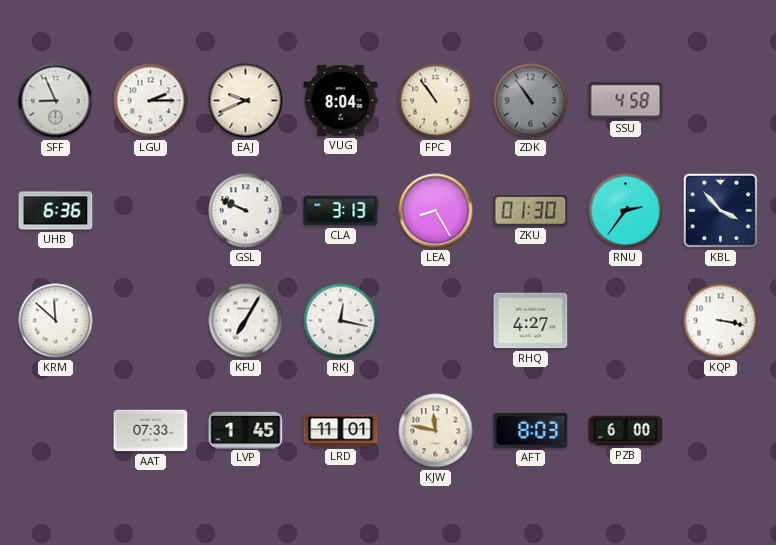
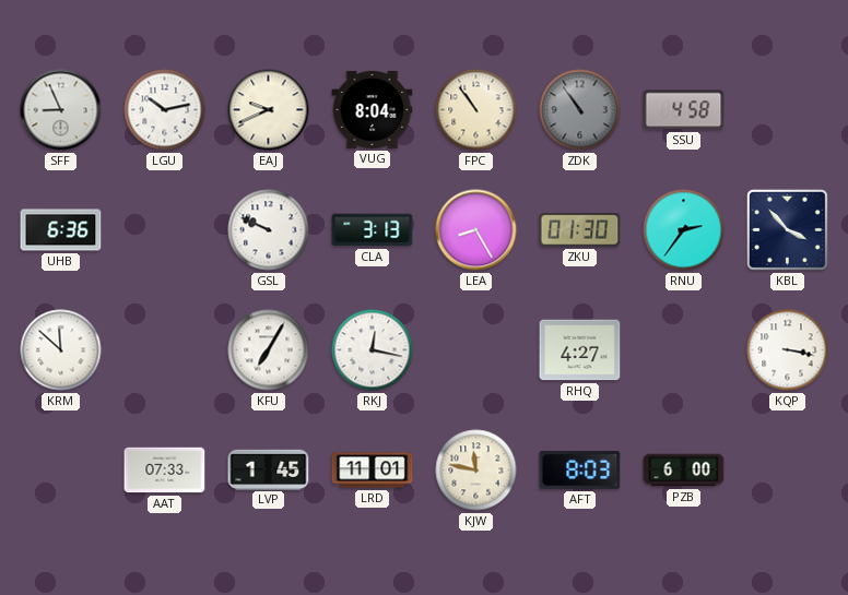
LGU: 2:15 -> 10:13
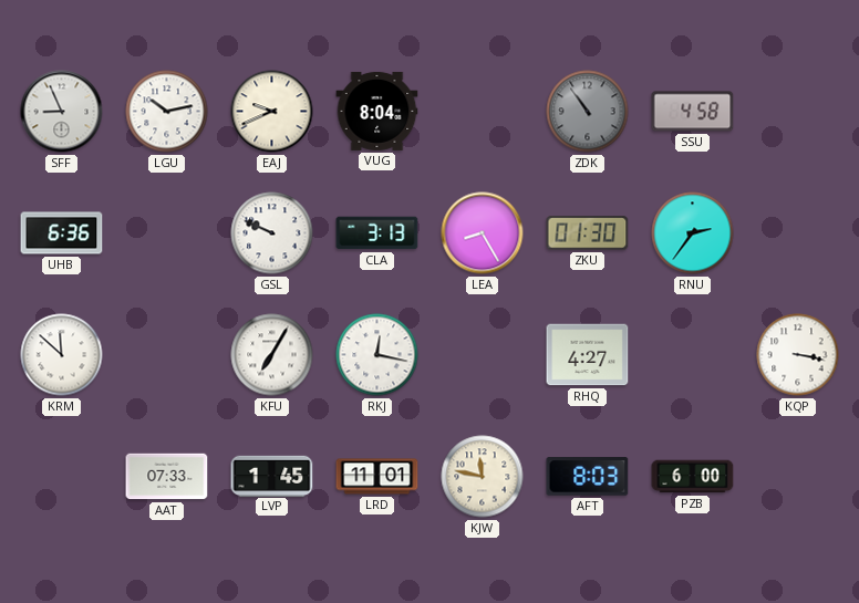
FPC: 10:54 -> none
KBL: 3:53 -> none
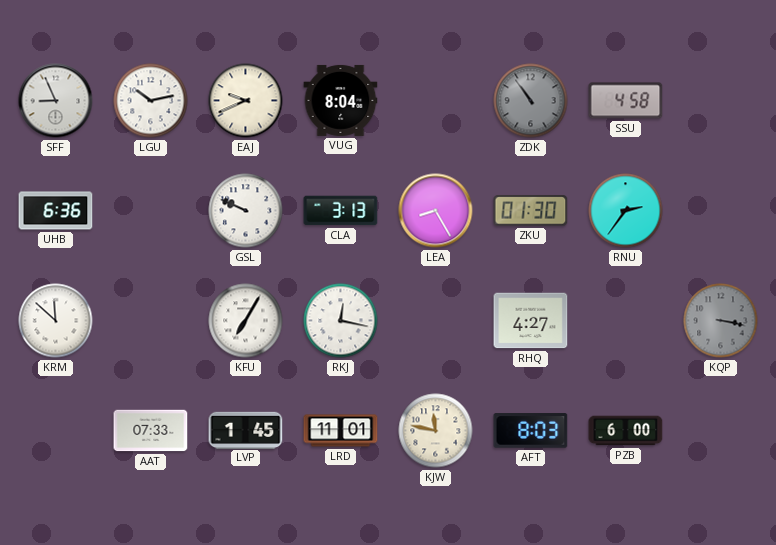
KQP dial: white -> grey
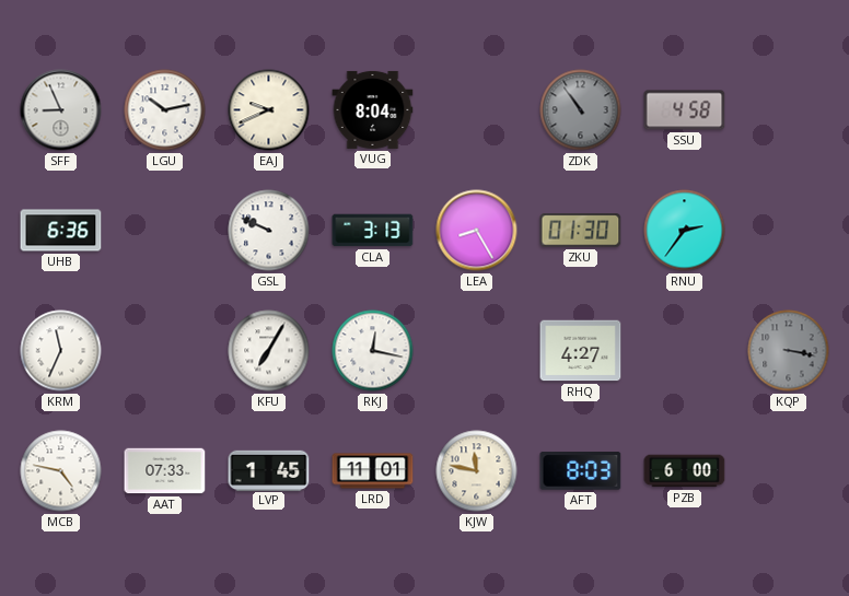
KRM: 11:52 -> 11:34
MCB: none -> 4:47
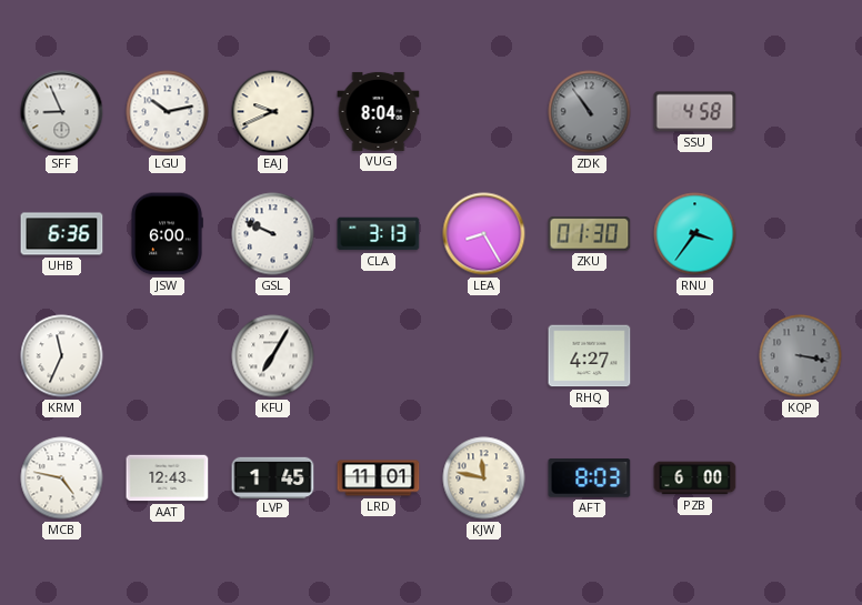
JSW: none -> 6:00
RNU: 2:36 -> 3:36
RKJ: 12:17 -> none
AAT: 07:33 -> 12:43
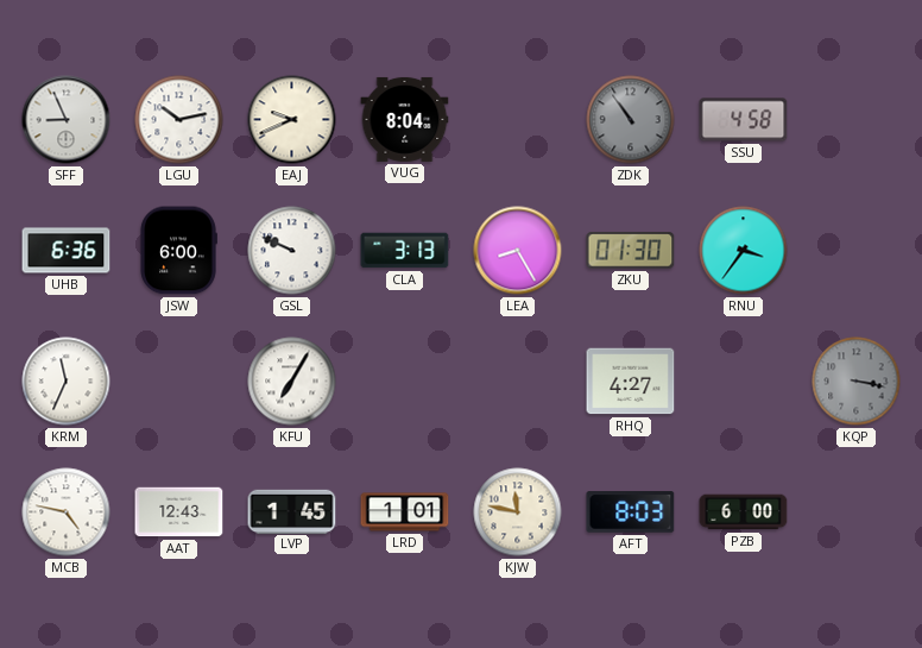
LRD: 11:01 -> 1:01
